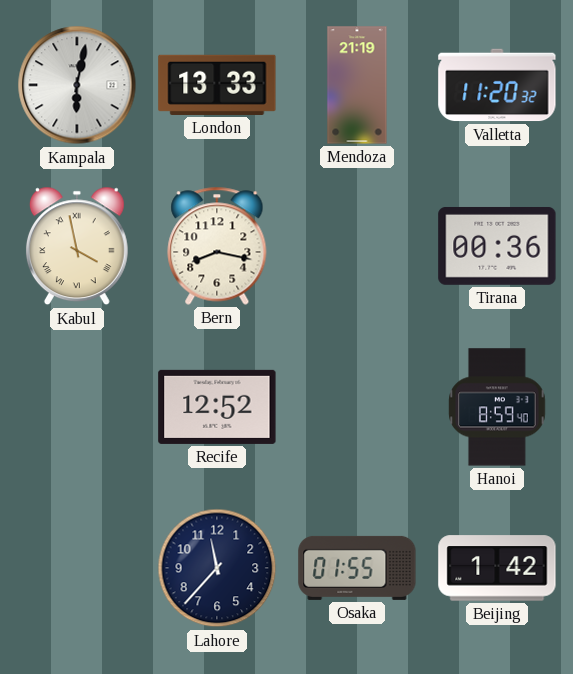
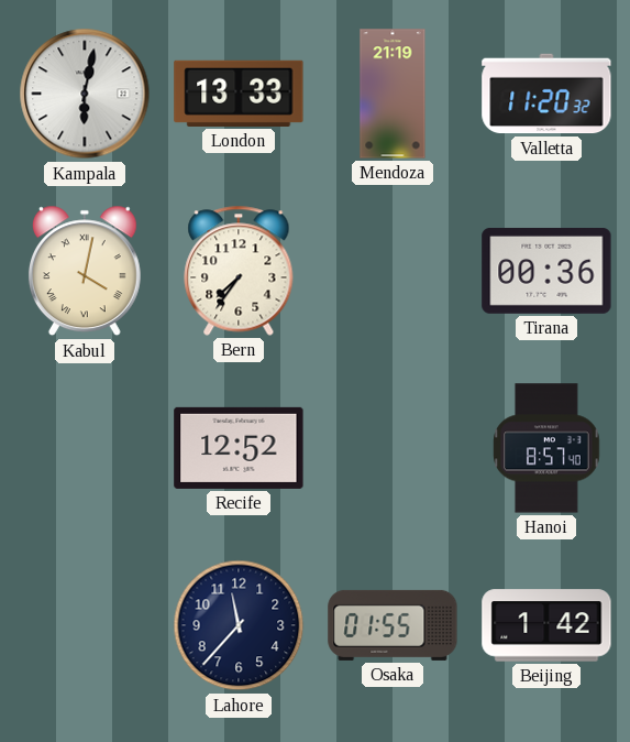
Kabul: 3:58 -> 4:02
Bern: 8:17 -> 7:36
Hanoi: 8:59 -> 8:57
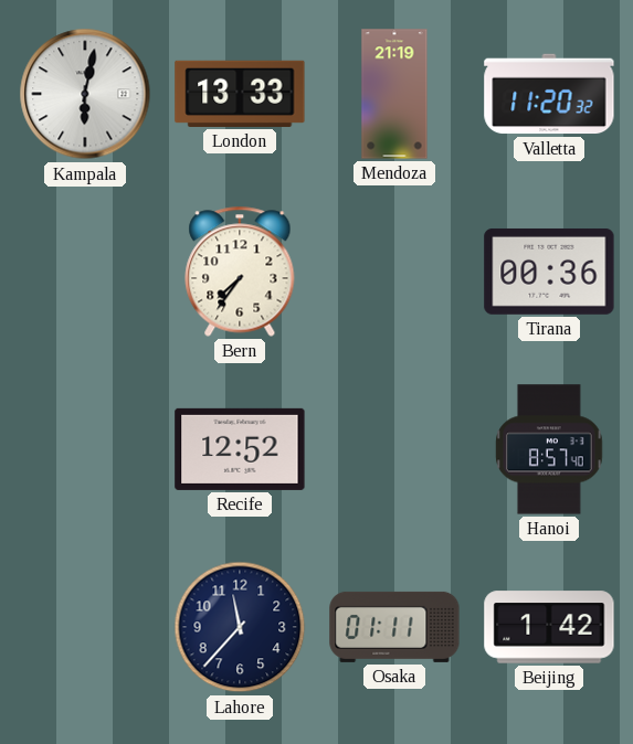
Kabul: 4:02 -> none
Osaka: 01:55 -> 01:11
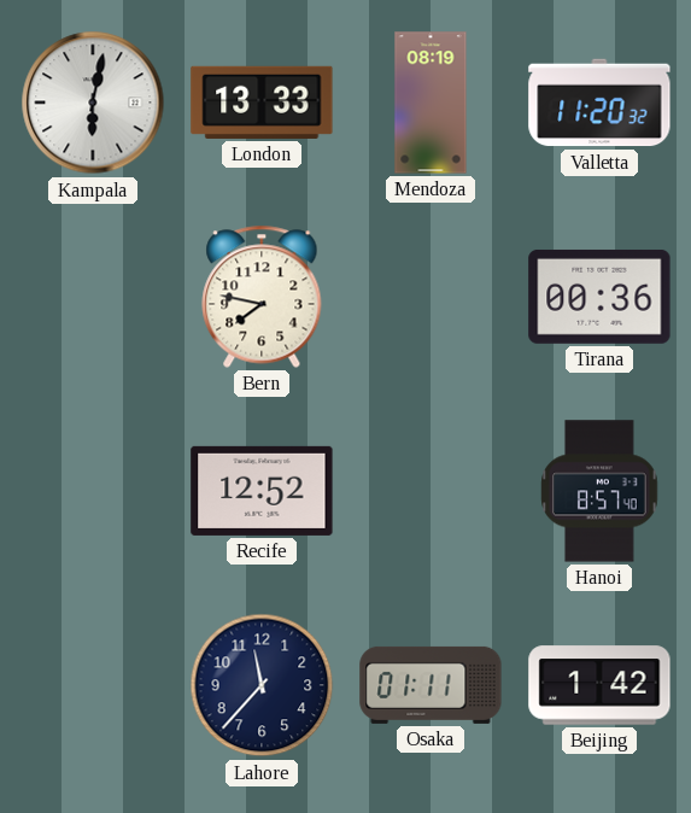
Mendoza: 21:19 -> 08:19
Bern: 7:36 -> 7:47
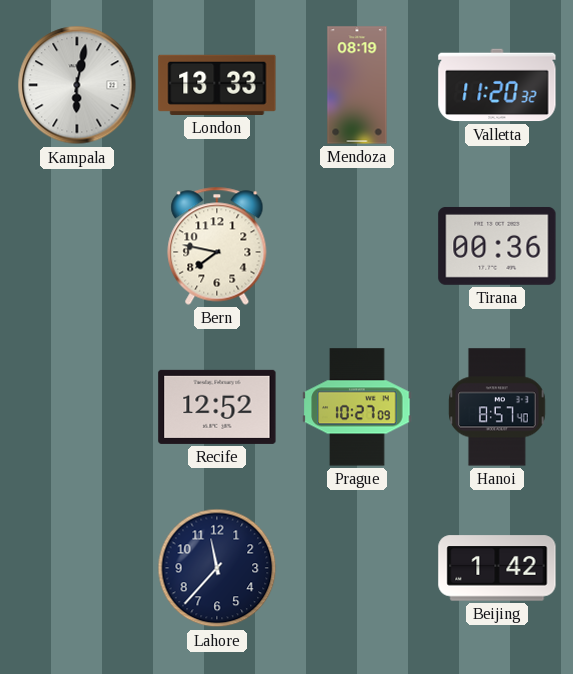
Prague: none -> 10:27
Osaka: 01:11 -> none
